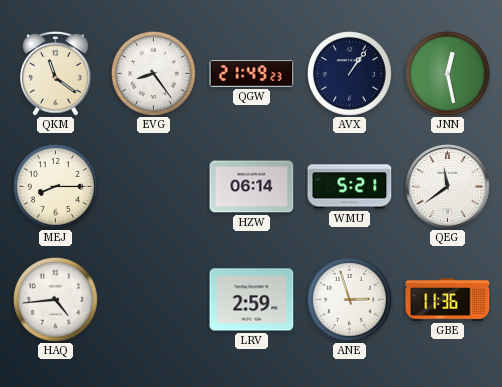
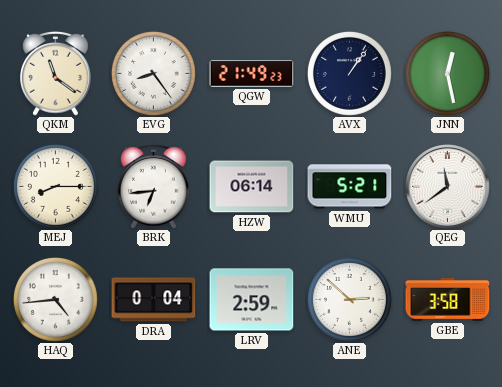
BRK: none -> 6:44
DRA: none -> 0:04
ANE: 2:57 -> 2:52
GBE: 11:36 -> 3:58
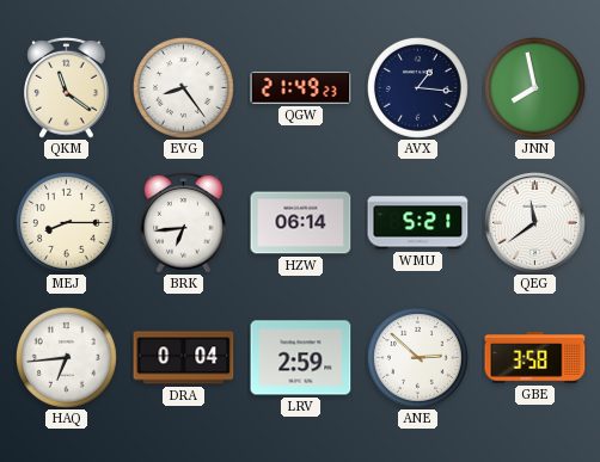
AVX: 1:06 -> 1:16
JNN: 12:28 -> 7:58
HAQ: 4:44 -> 6:44
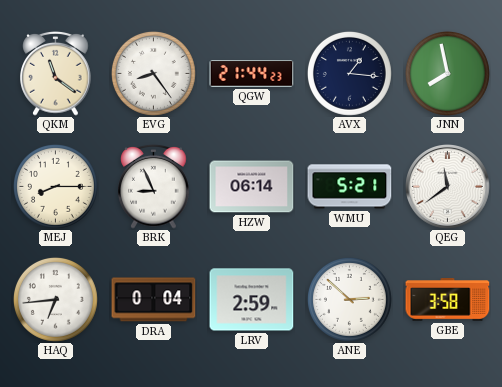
QGW: 21:49 -> 21:44
BRK: 6:44 -> 8:56
